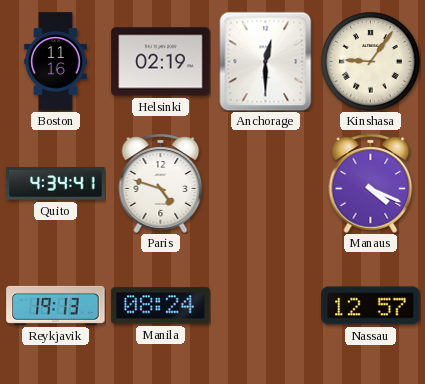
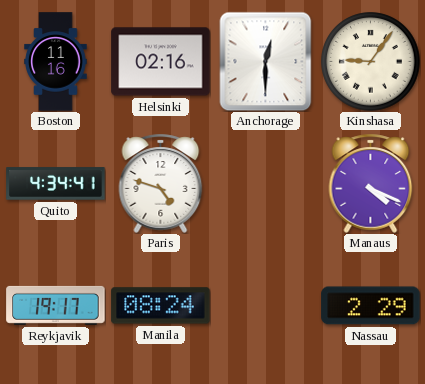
Helsinki: 02:19 -> 02:16
Reykjavik: 19:13 -> 19:17
Nassau: 12:57 -> 2:29
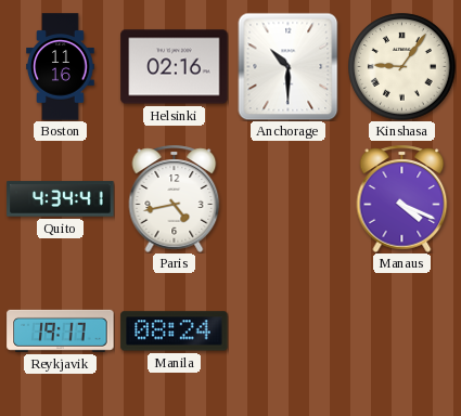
Anchorage: 12:30 -> 10:30
Paris: 4:48 -> 4:43
Nassau: 2:29 -> none
